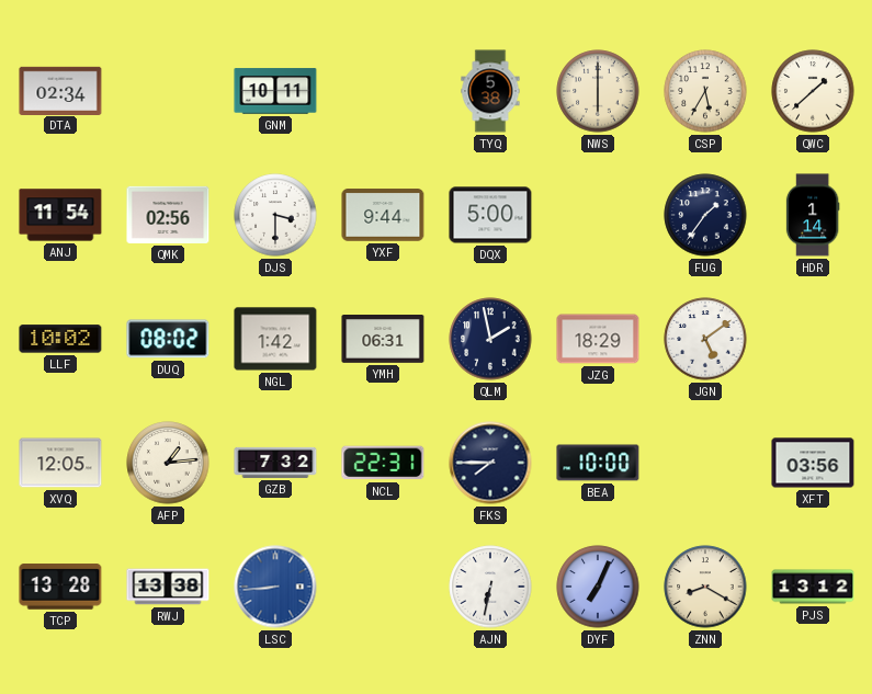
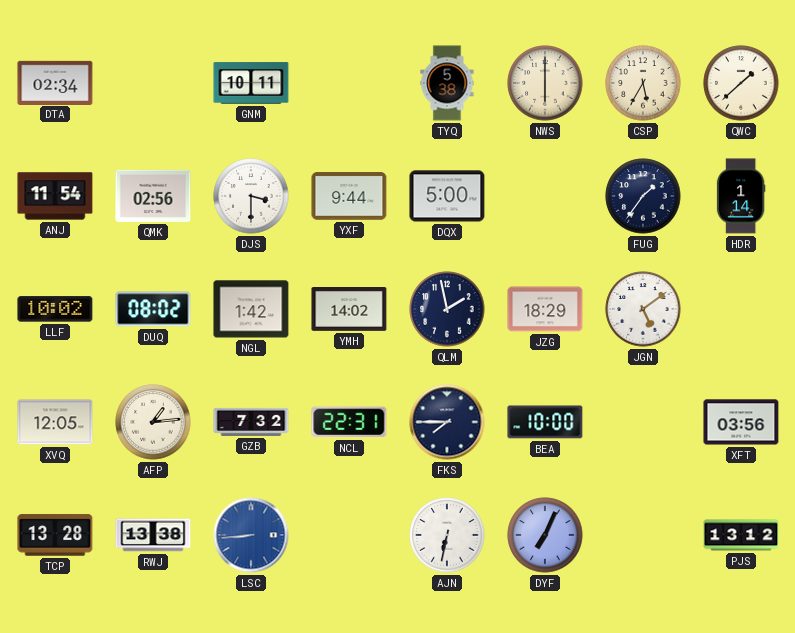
YMH: 06:31 -> 14:02
ZNN: 8:20 -> none
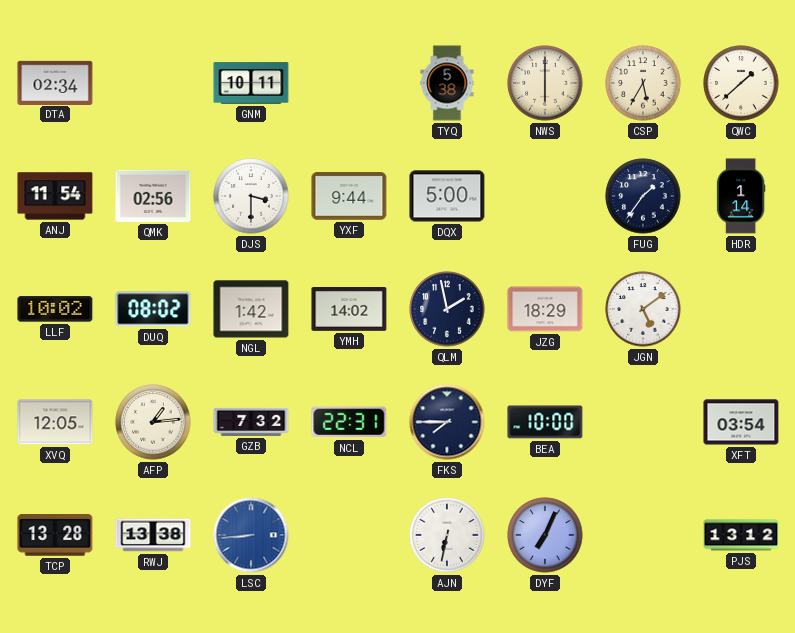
XFT: 03:56 -> 03:54
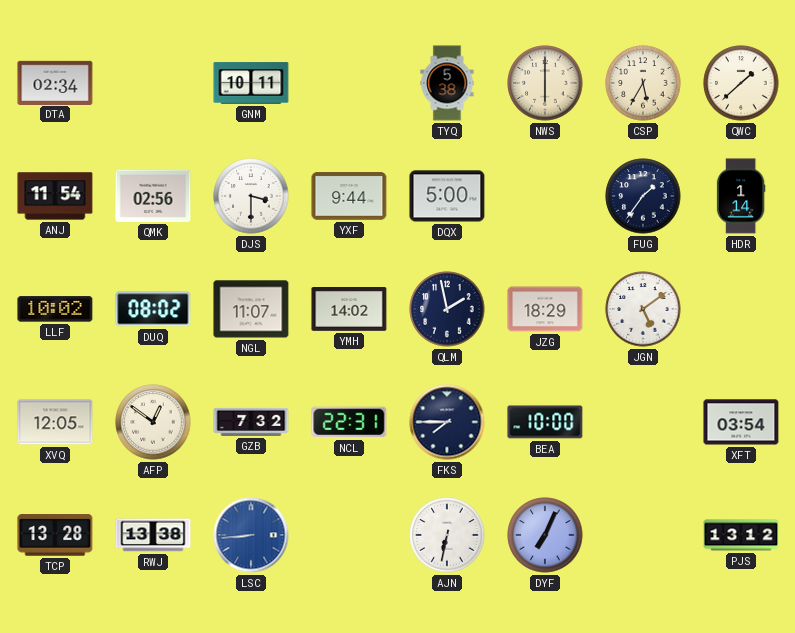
NGL: 1:42 -> 11:07
AFP: 1:14 -> 12:51
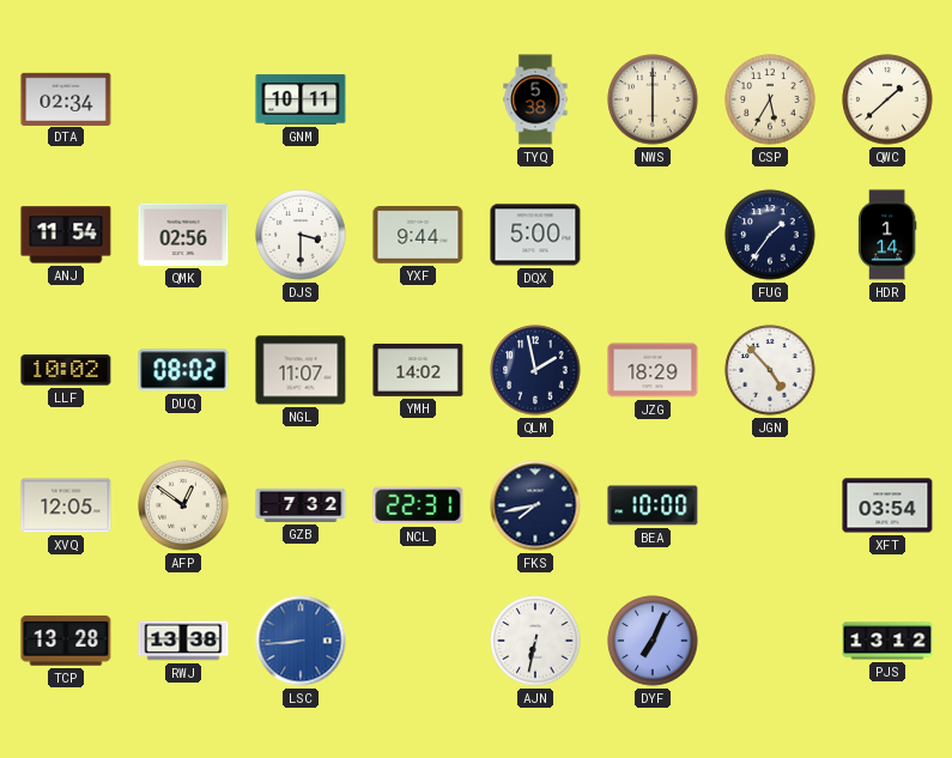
JGN: 5:09 -> 4:53
FKS: 7:45 -> 7:43
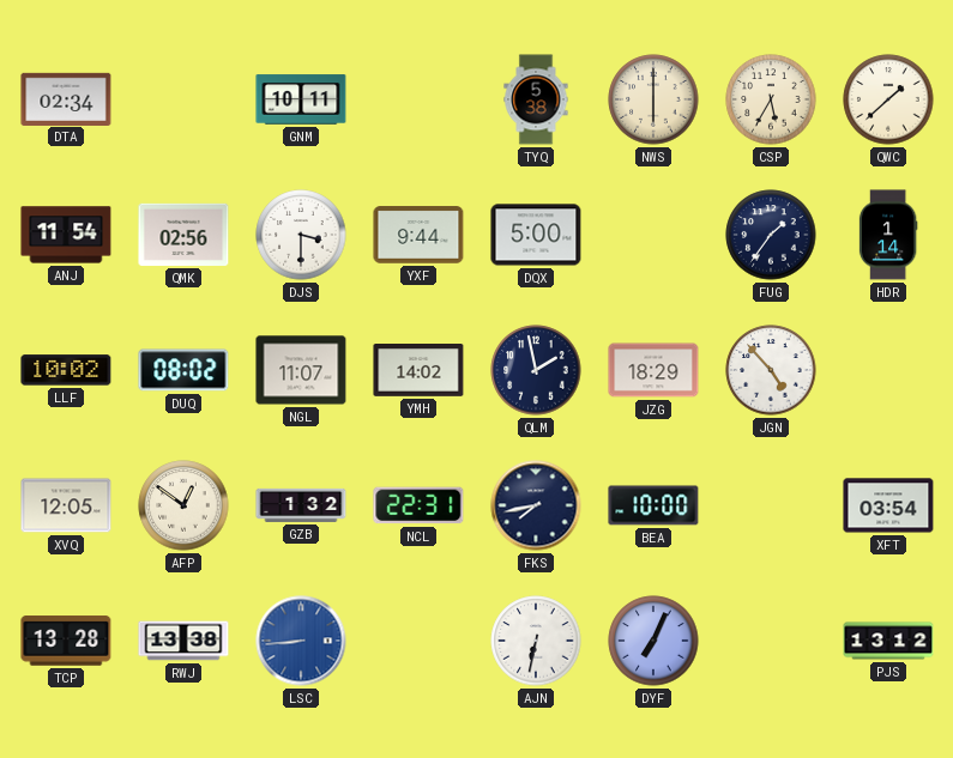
GZB: 7:32 -> 1:32
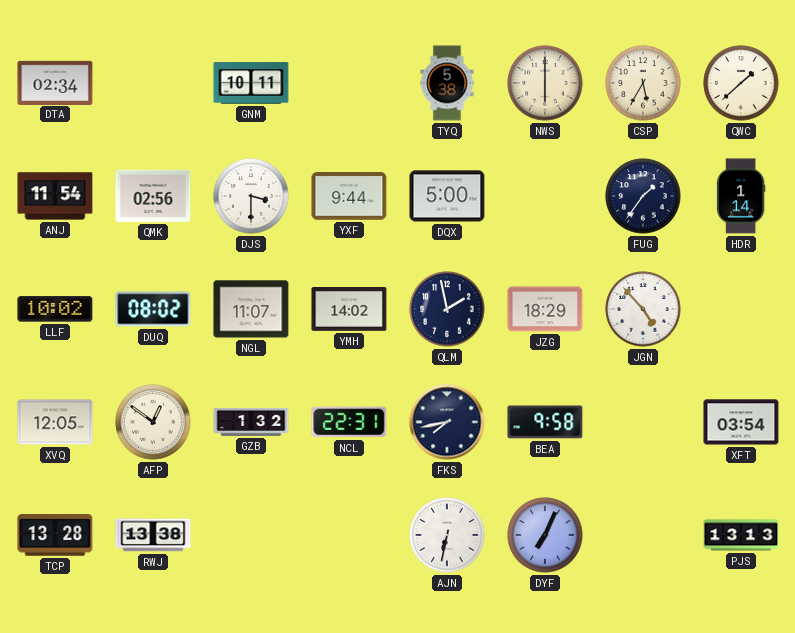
BEA: 10:00 -> 9:58
LSC: 8:44 -> none
PJS: 13:12 -> 13:13
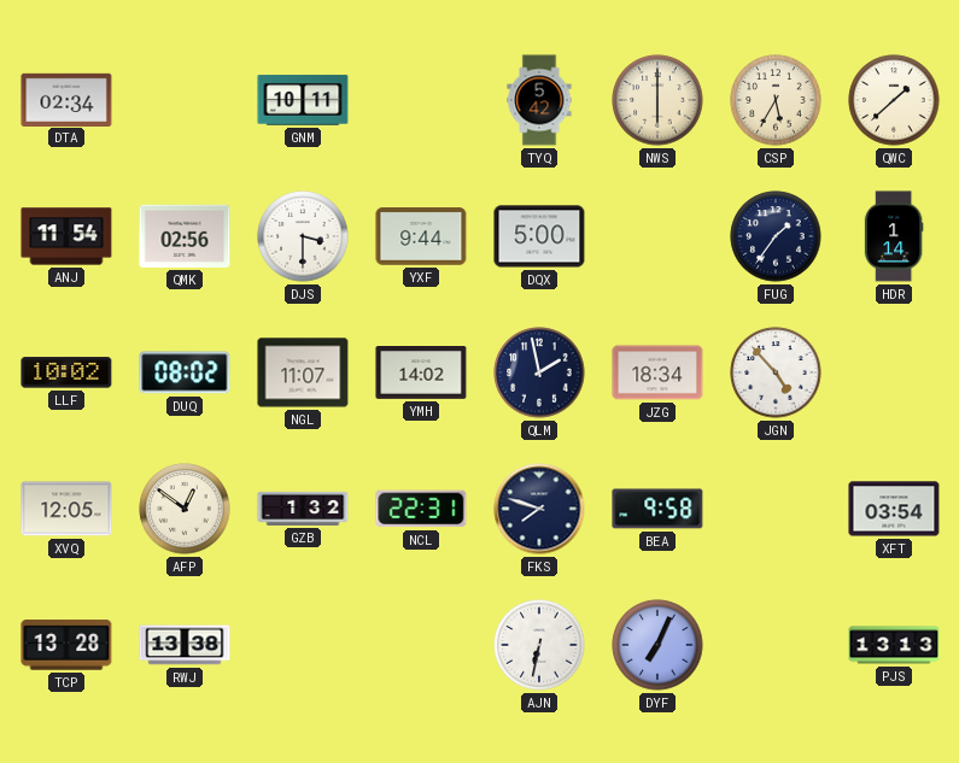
TYQ: 5:38 -> 5:42
JZG: 18:29 -> 18:34
FKS: 7:43 -> 7:48
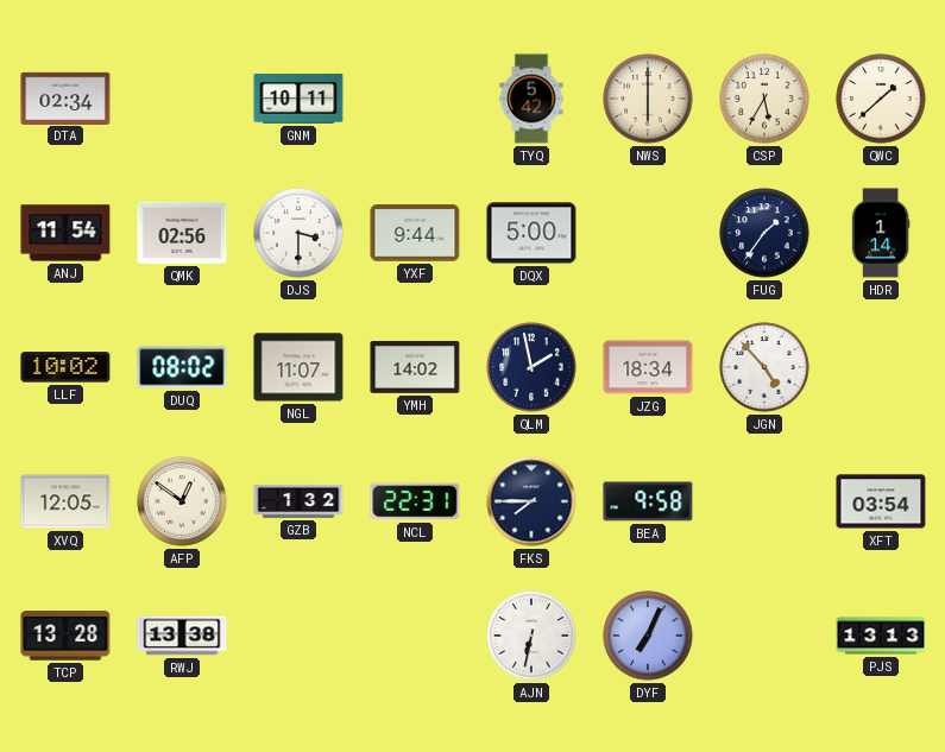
FKS: 7:48 -> 7:45
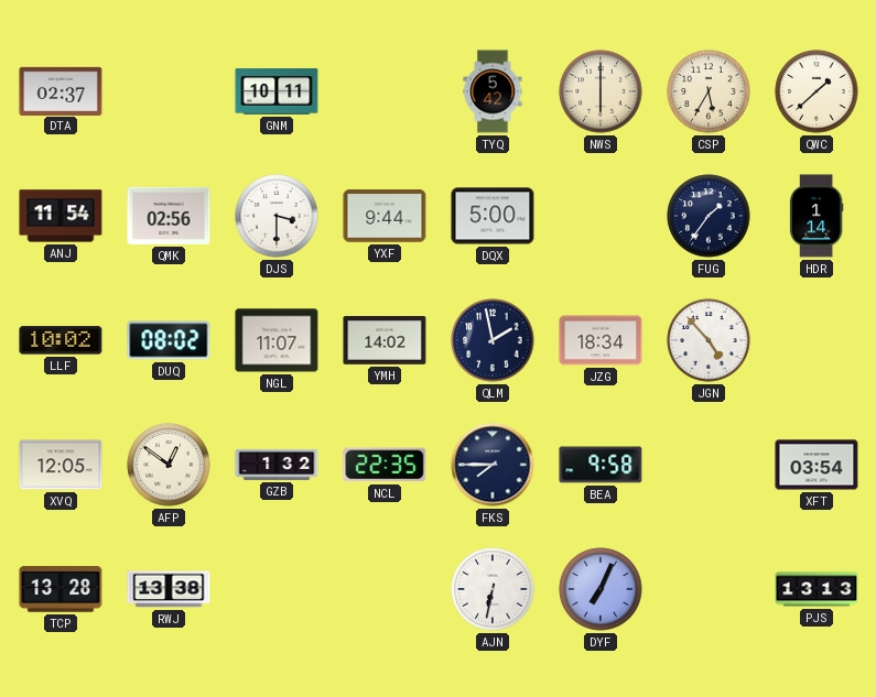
DTA: 02:34 -> 02:37
NCL: 22:31 -> 22:35
